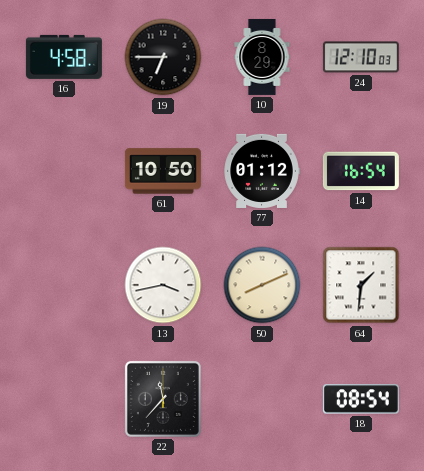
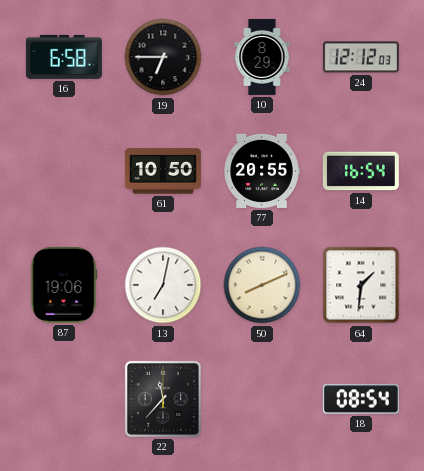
16: 4:58 -> 6:58
24: 12:10 -> 12:12
77: 01:12 -> 20:55
87: none -> 19:06
13: 3:43 -> 7:02
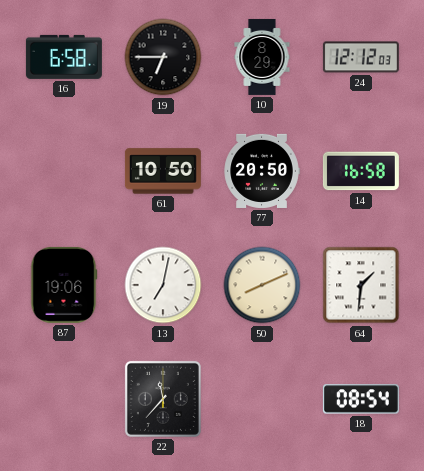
77: 20:55 -> 20:50
14: 16:54 -> 16:58
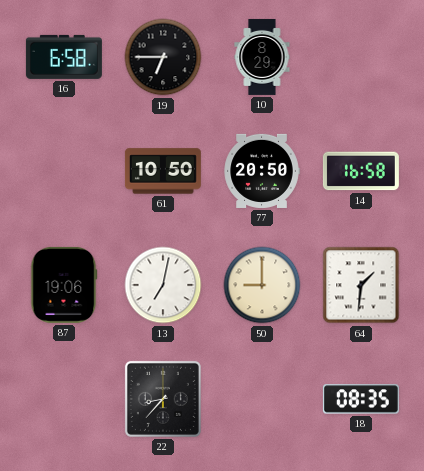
24: 12:12 -> none
50: 8:11 -> 9:00
22: 11:37 -> 8:37
18: 08:54 -> 08:35
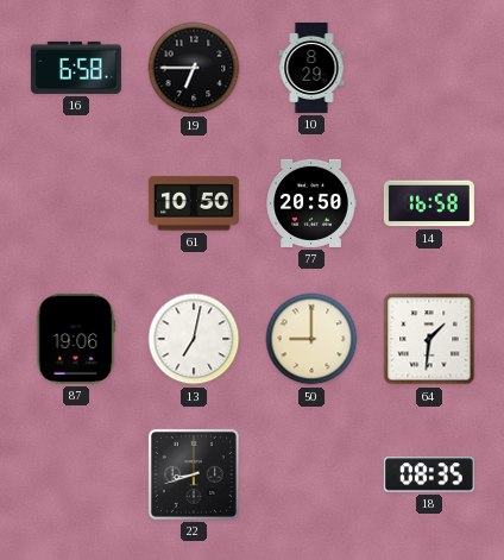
22: 8:37 -> 8:42
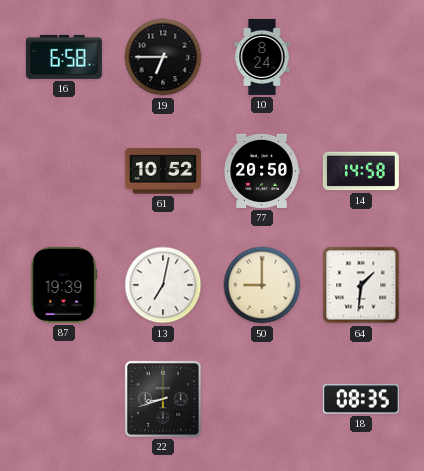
10: 8:29 -> 8:24
61: 10:50 -> 10:52
14: 16:58 -> 14:58
87: 19:06 -> 19:39
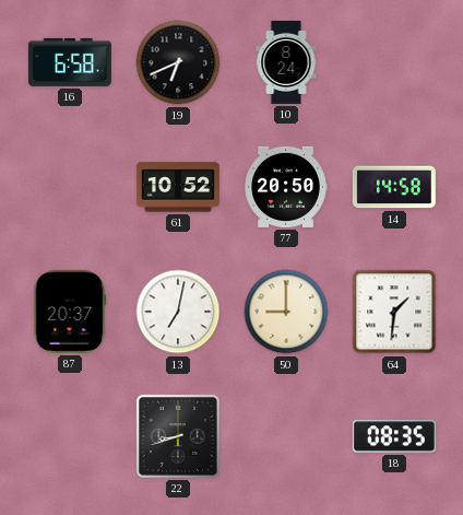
19: 6:45 -> 6:41
87: 19:39 -> 20:37
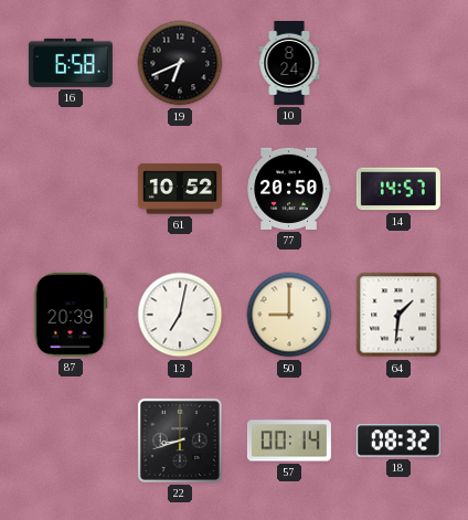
14: 14:58 -> 14:57
87: 20:37 -> 20:39
57: none -> 00:14
18: 08:35 -> 08:32
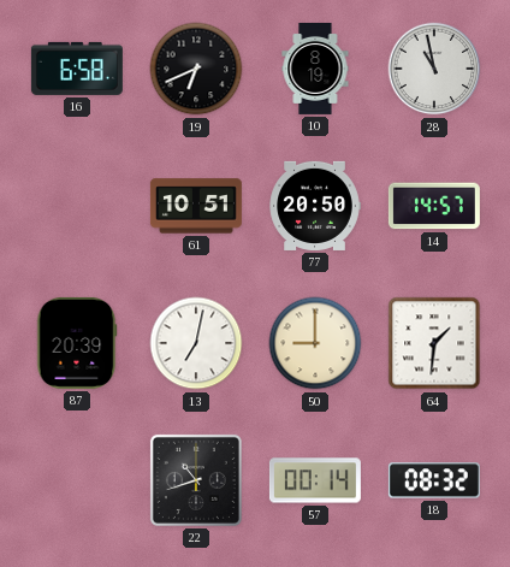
10: 8:24 -> 8:19
28: none -> 10:58
61: 10:52 -> 10:51
22: 8:42 -> 10:42
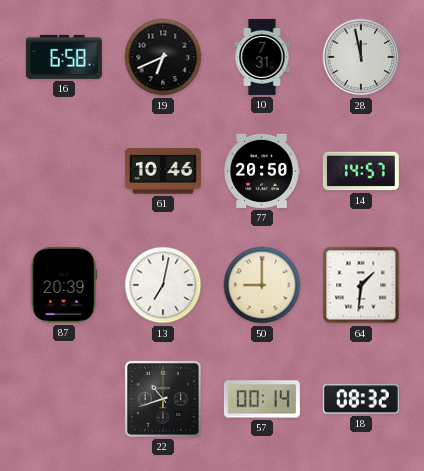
10: 8:19 -> 7:31
28: 10:58 -> 11:58
61: 10:51 -> 10:46
